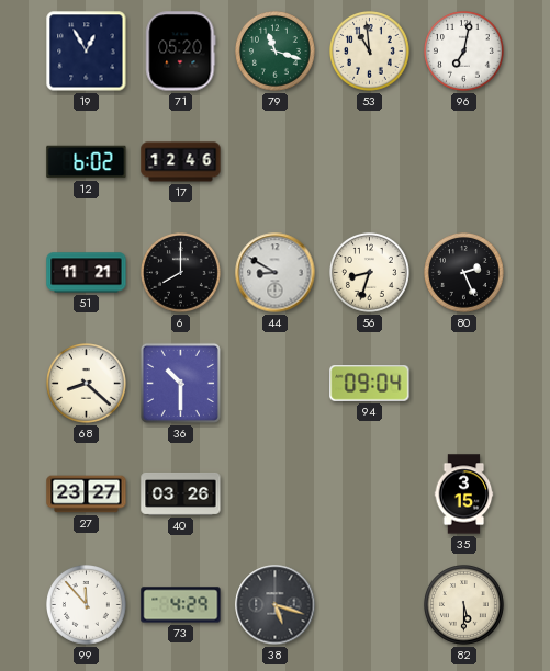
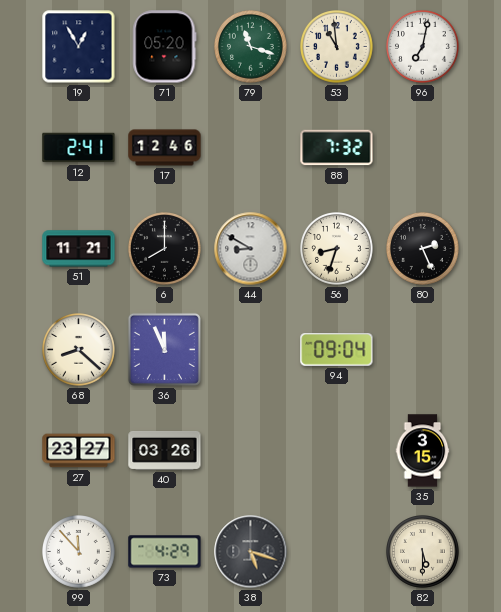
12: 6:02 -> 2:41
88: none -> 7:32
36: 10:30 -> 11:56
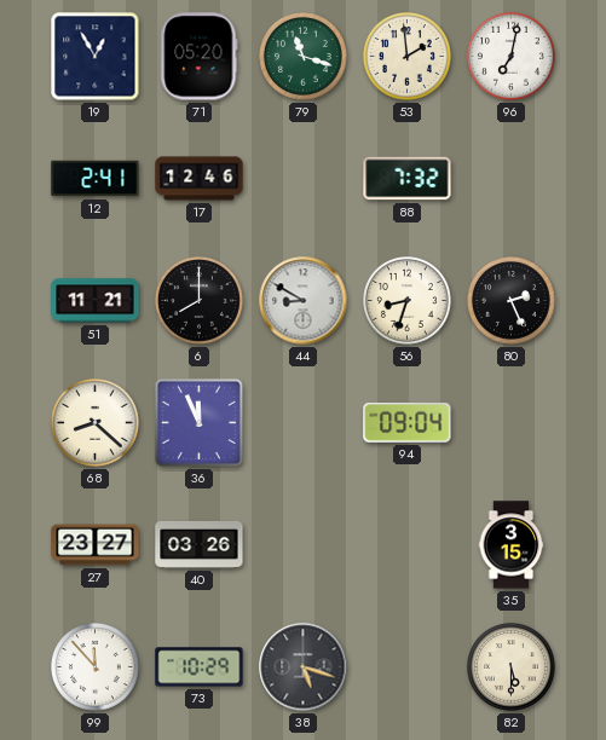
53: 10:59 -> 1:59
73: 4:29 -> 10:29
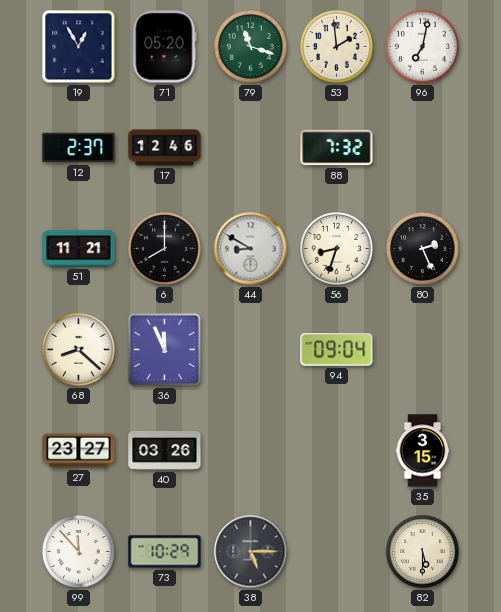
12: 2:41 -> 2:37
38: 5:18 -> 5:15
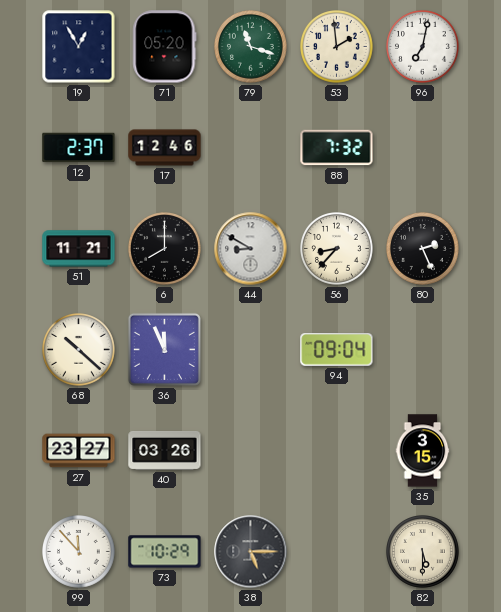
56: 8:33 -> 8:37
68: 8:22 -> 10:22
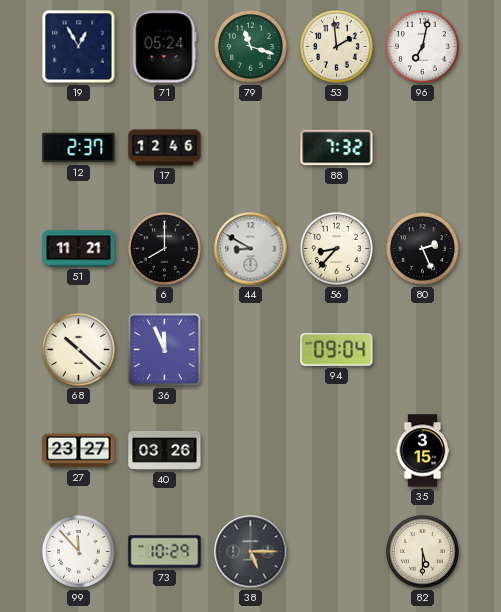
71: 05:20 -> 05:24
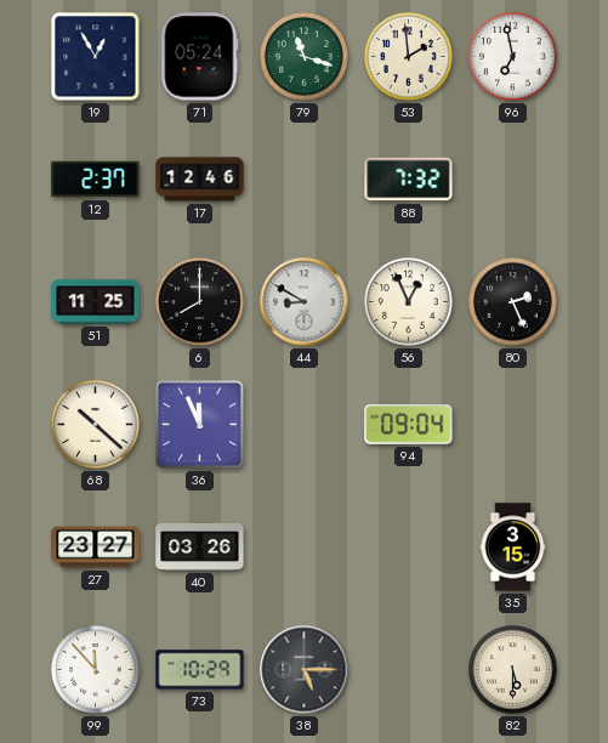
96: 7:02 -> 6:58
51: 11:21 -> 11:25
56: 8:37 -> 12:56
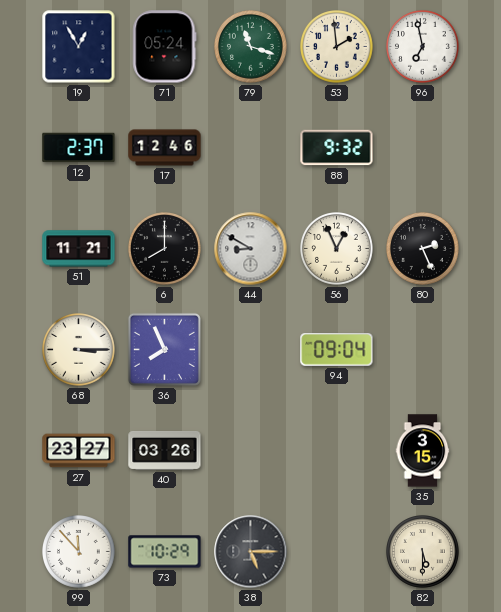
88: 7:32 -> 9:32
51: 11:25 -> 11:21
68: 10:22 -> 3:15
36: 11:56 -> 7:56
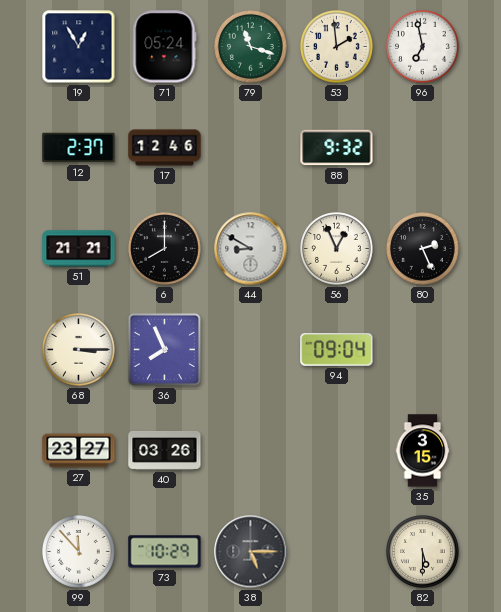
51: 11:21 -> 21:21
